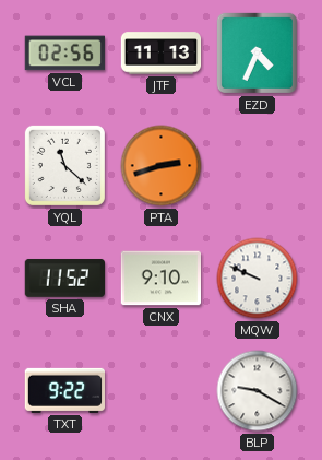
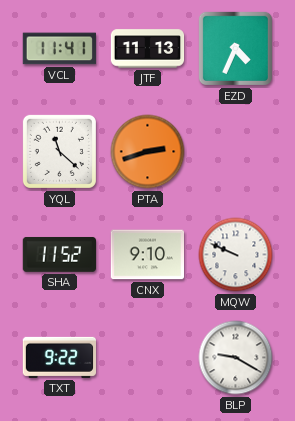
VCL: 02:56 -> 11:41
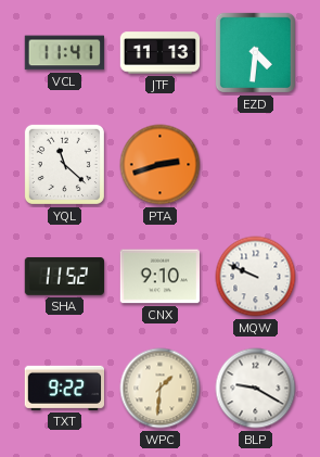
EZD: 4:34 -> 4:31
WPC: none -> 1:31
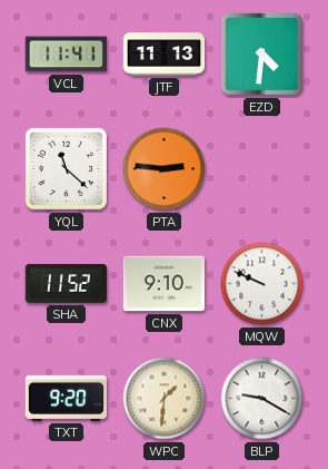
PTA: 2:42 -> 2:46
TXT: 9:22 -> 9:20
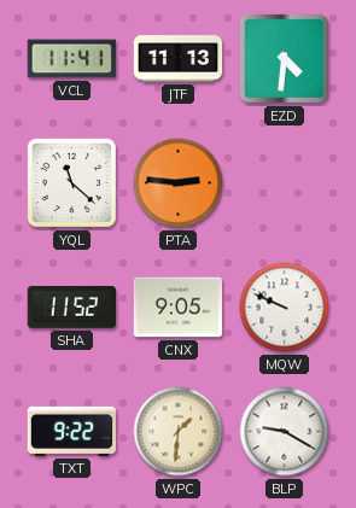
CNX: 9:10 -> 9:05
TXT: 9:20 -> 9:22
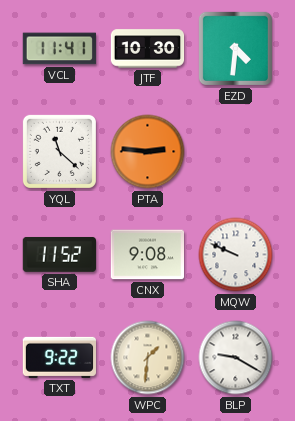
JTF: 11:13 -> 10:30
CNX: 9:05 -> 9:08
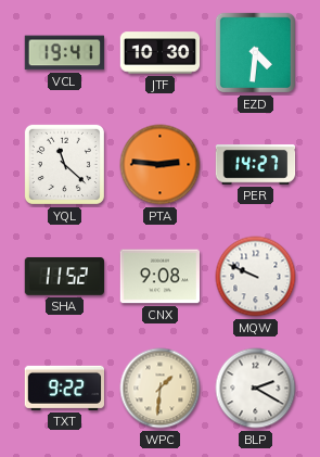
VCL: 11:41 -> 19:41
PER: none -> 14:27
BLP: 9:20 -> 2:20
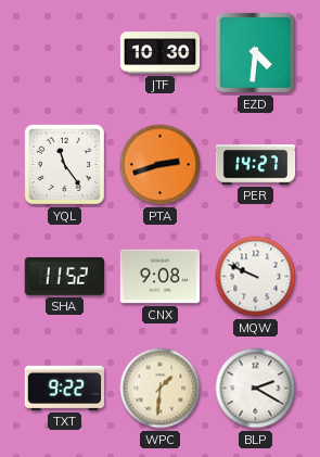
VCL: 19:41 -> none
YQL: 11:22 -> 11:24
PTA: 2:46 -> 2:42
